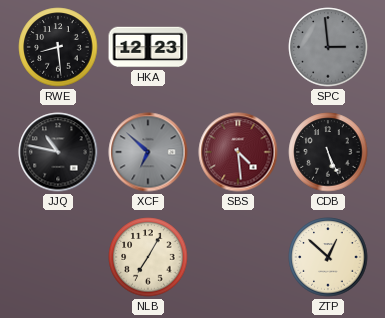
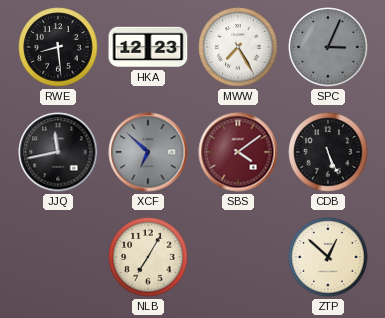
MWW: none -> 7:25
SPC: 2:59 -> 3:04
JJQ: 10:47 -> 11:43
SBS: 4:29 -> 4:09
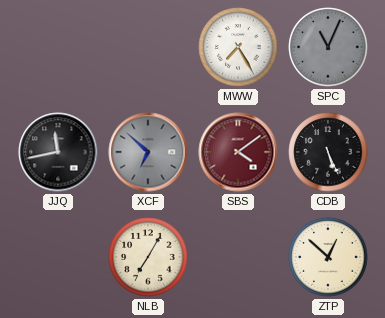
RWE: 8:29 -> none
HKA: 12:23 -> none
SPC: 3:04 -> 11:04
